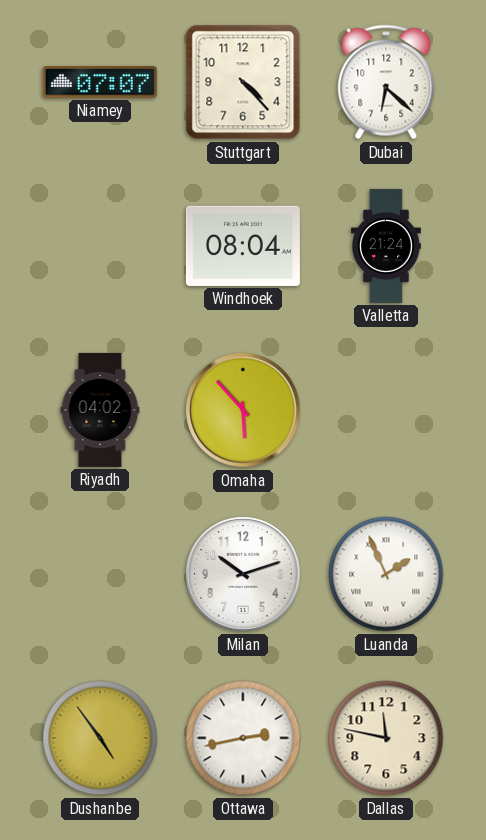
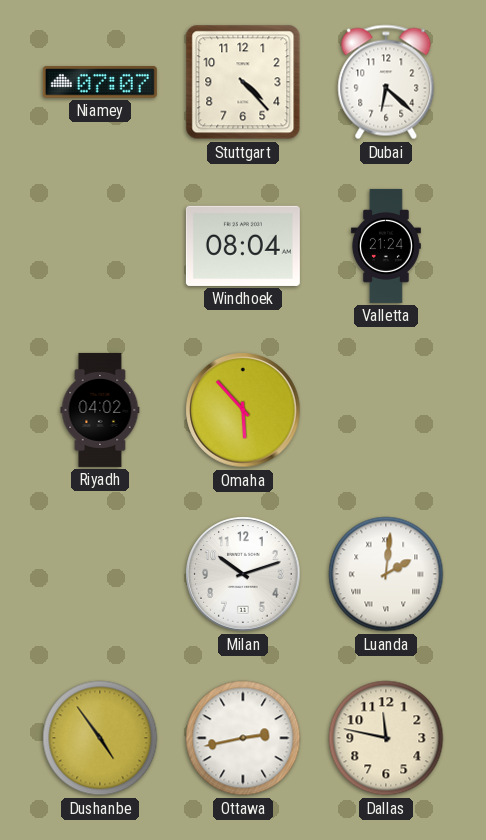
Luanda: 1:56 -> 2:01
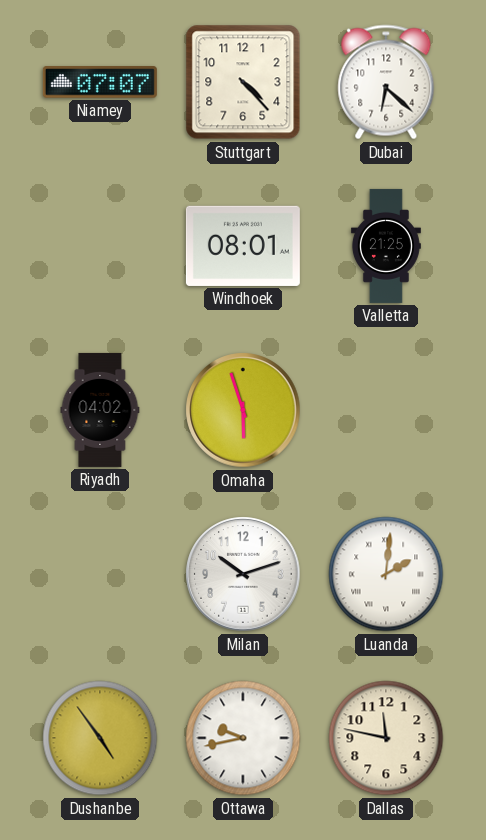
Windhoek: 08:04 -> 08:01
Valletta: 21:24 -> 21:25
Omaha: 5:53 -> 5:57
Ottawa: 2:43 -> 9:43
